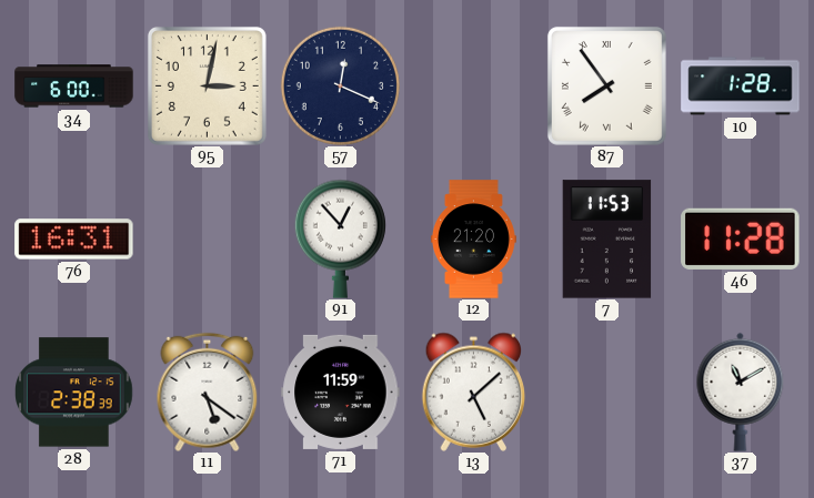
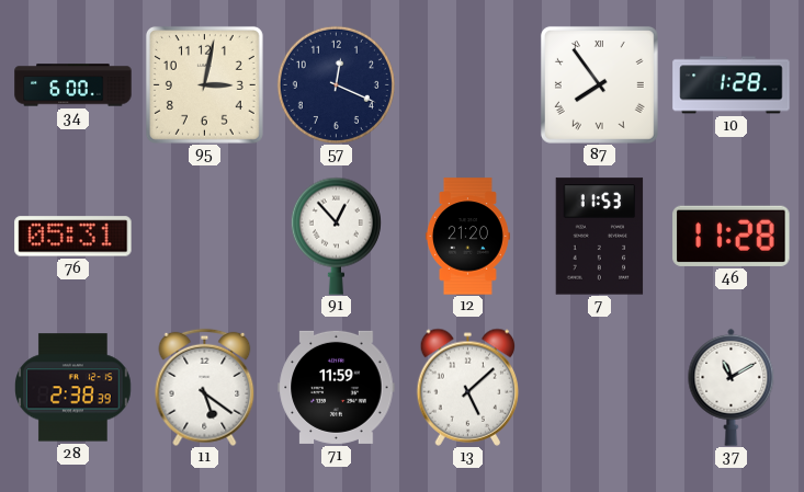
76: 16:31 -> 05:31
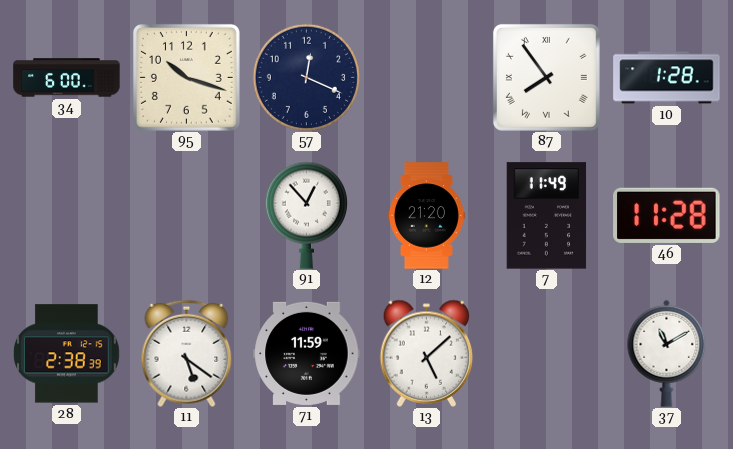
95: 3:02 -> 10:18
76: 05:31 -> none
7: 11:53 -> 11:49
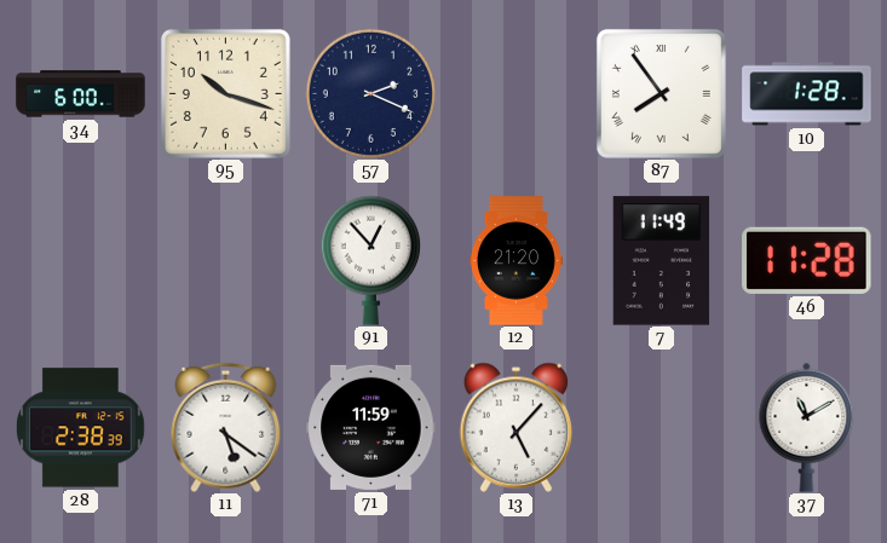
57: 12:19 -> 2:19
13: 5:08 -> 5:07
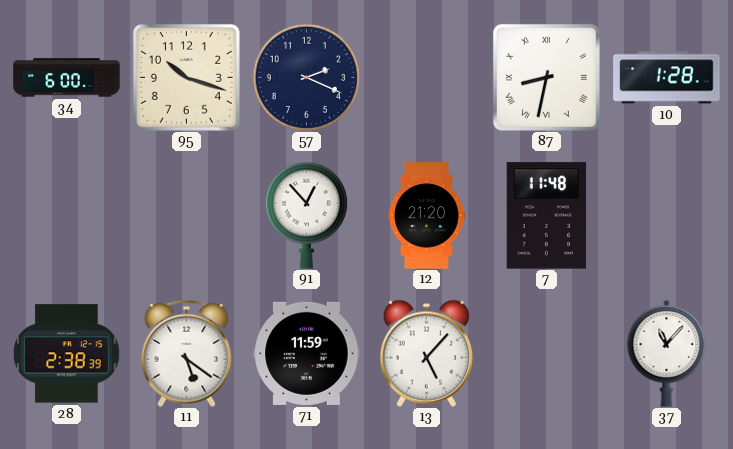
87: 7:54 -> 8:32
7: 11:49 -> 11:48
46: 11:28 -> none
37: 11:10 -> 11:07
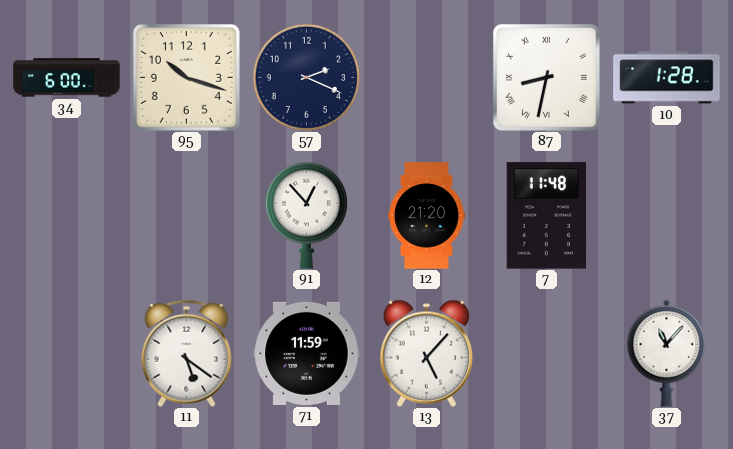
28: 2:38 -> none
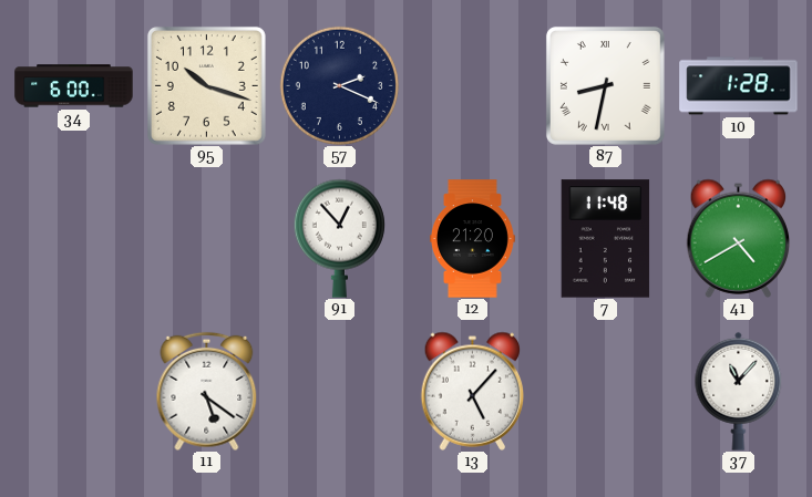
41: none -> 4:40
71: 11:59 -> none
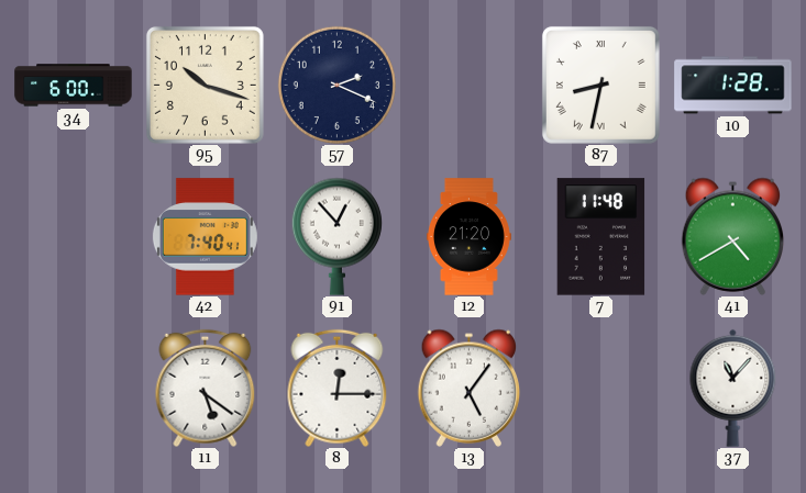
42: none -> 7:40
8: none -> 12:15
13: 5:07 -> 5:06
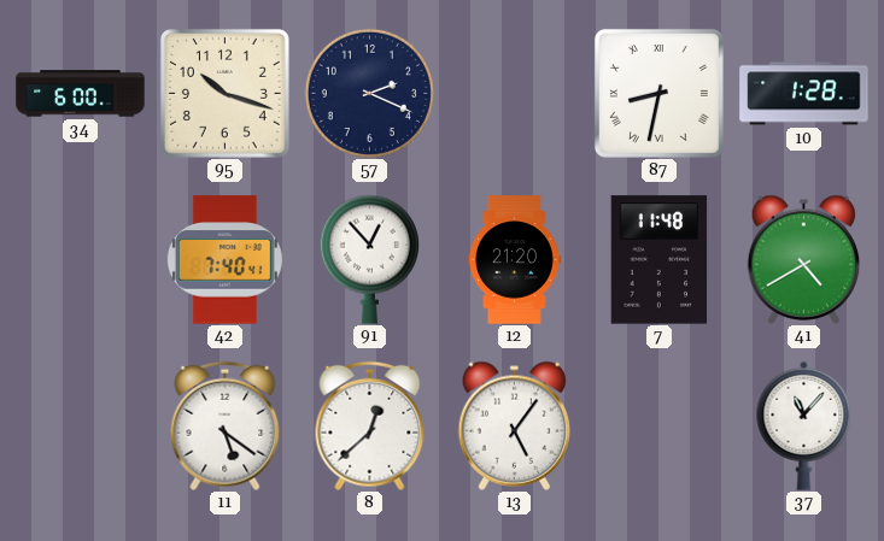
8: 12:15 -> 12:38
